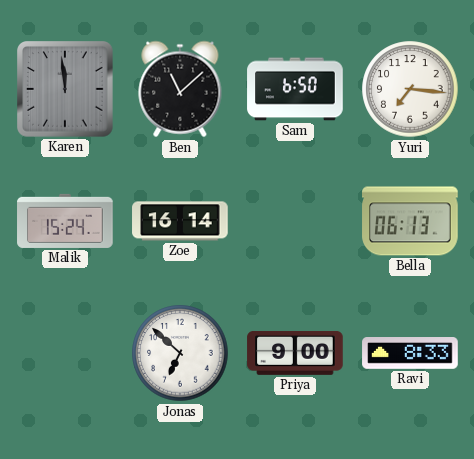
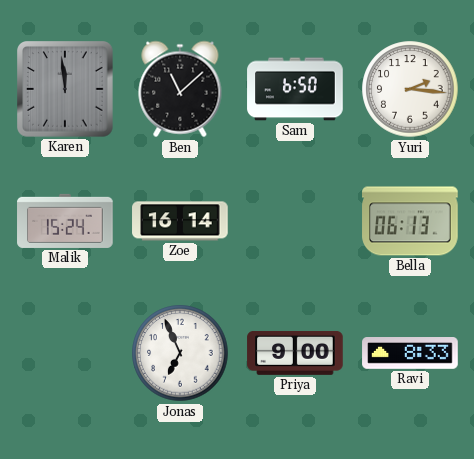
Yuri: 7:16 -> 2:16
Jonas: 6:52 -> 6:56
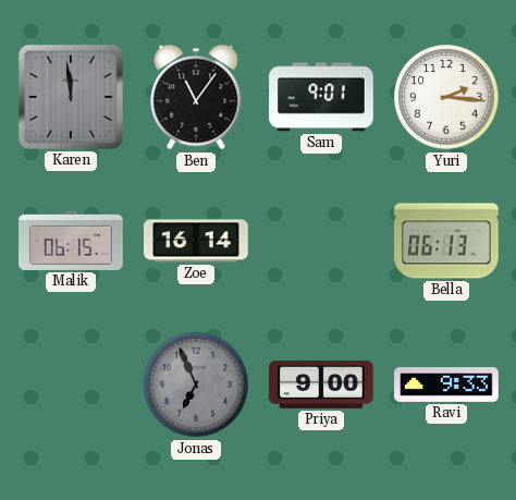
Ben: 11:08 -> 11:06
Sam: 6:50 -> 9:01
Malik: 15:24 -> 06:15
Jonas dial: white -> grey
Ravi: 8:33 -> 9:33
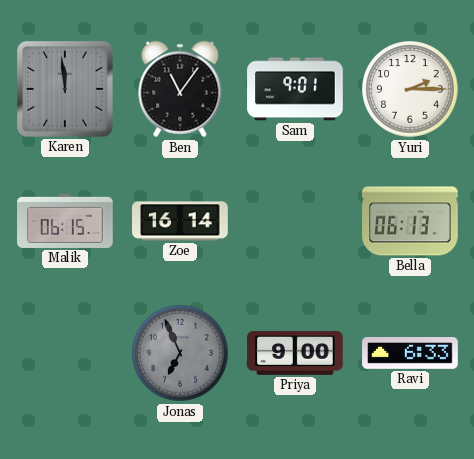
Yuri: 2:16 -> 2:15
Ravi: 9:33 -> 6:33
